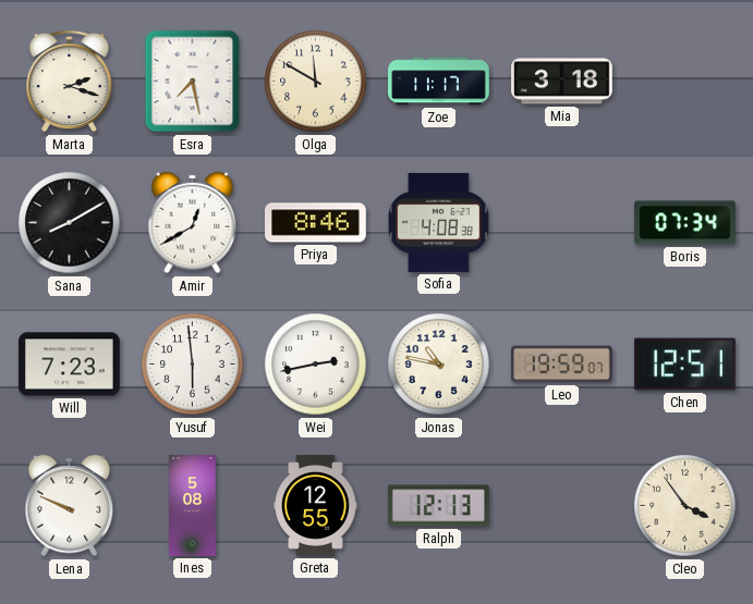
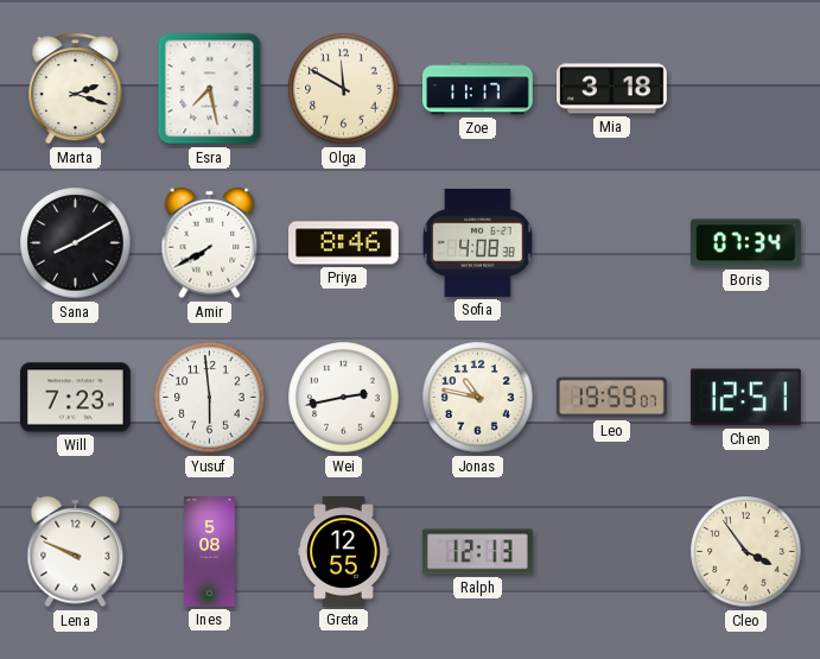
Amir: 12:40 -> 7:40
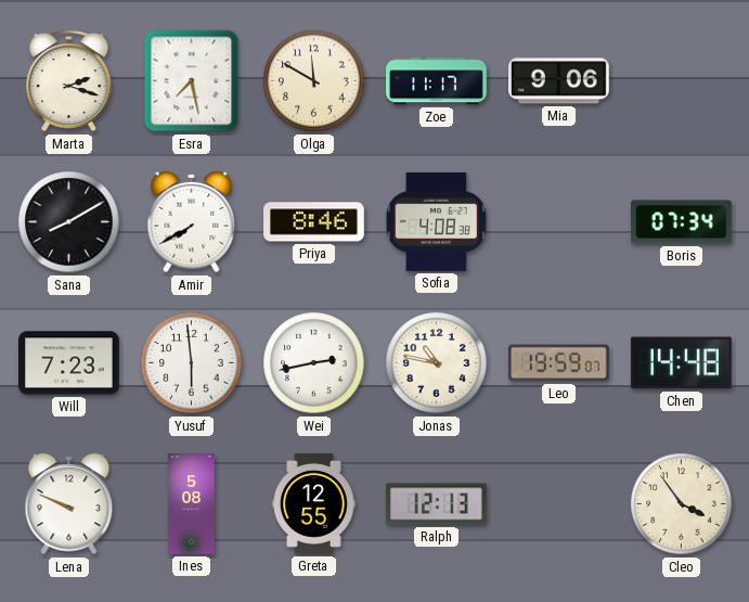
Mia: 3:18 -> 9:06
Chen: 12:51 -> 14:48
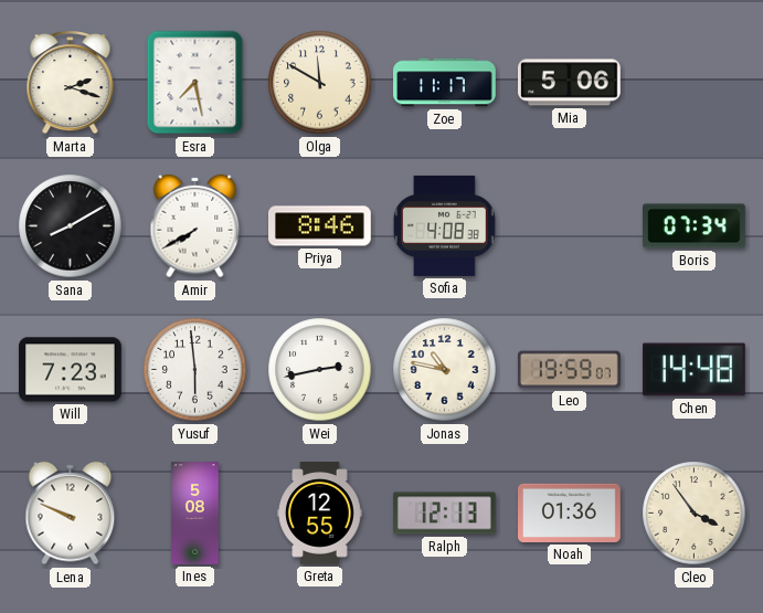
Mia: 9:06 -> 5:06
Noah: none -> 01:36
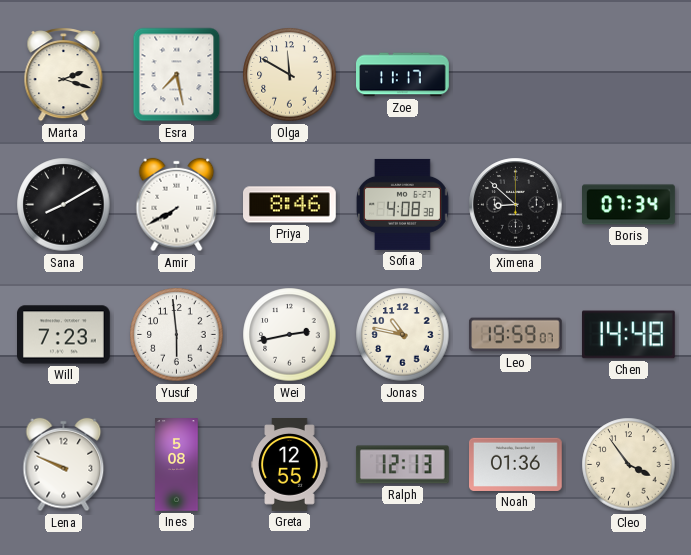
Mia: 5:06 -> none
Ximena: none -> 8:52
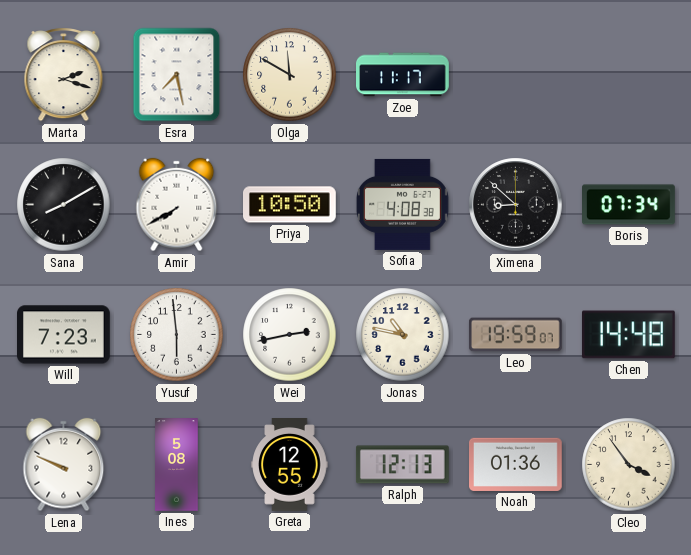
Priya: 8:46 -> 10:50
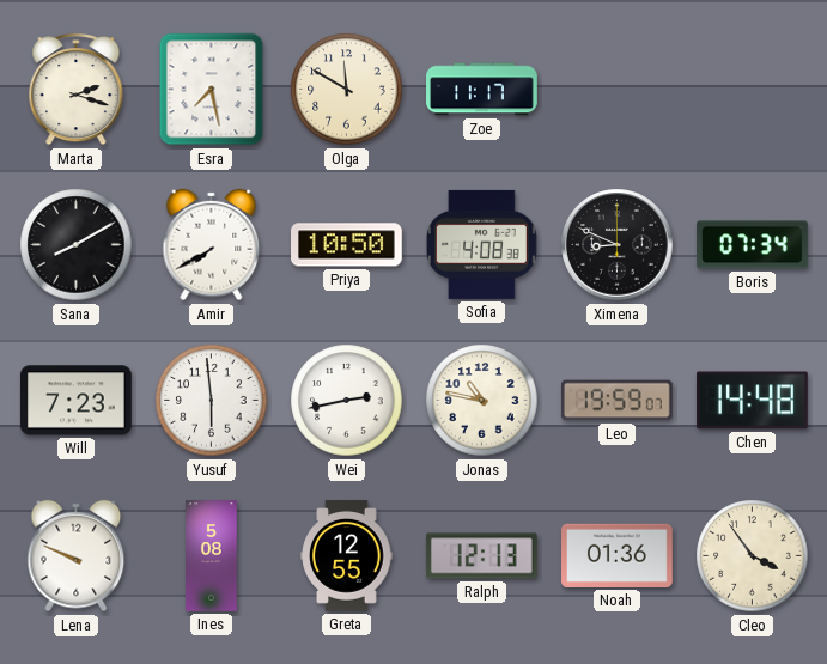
Ximena: 8:52 -> 8:49
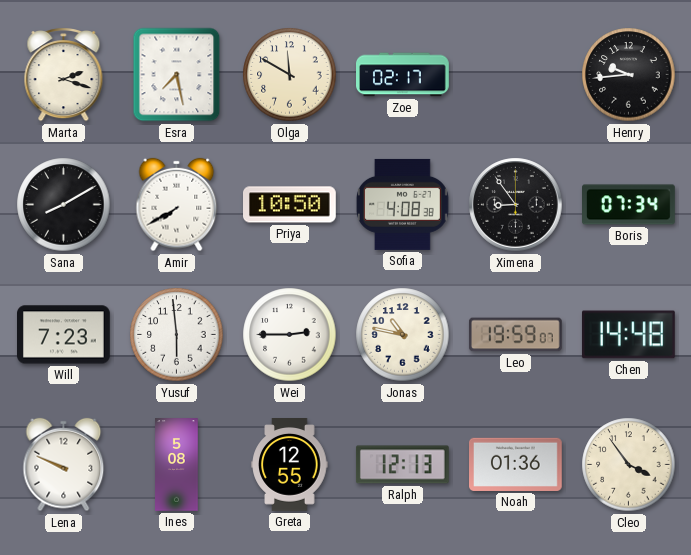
Zoe: 11:17 -> 02:17
Henry: none -> 9:44
Ximena: 8:49 -> 8:54
Wei: 2:43 -> 2:45
